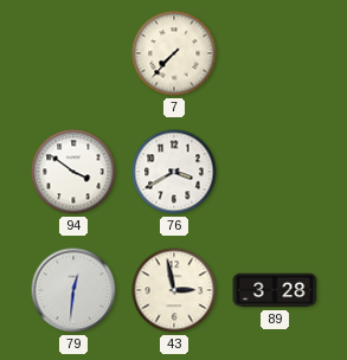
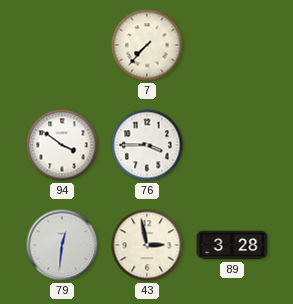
76: 3:40 -> 3:45
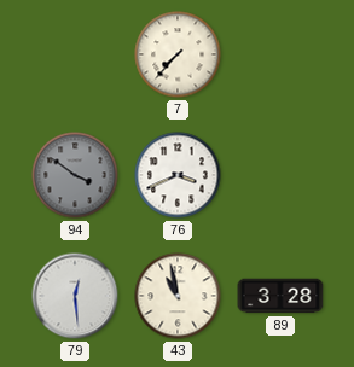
94 dial: white -> grey
76: 3:45 -> 3:41
79: 12:31 -> 12:29
43: 2:58 -> 10:58
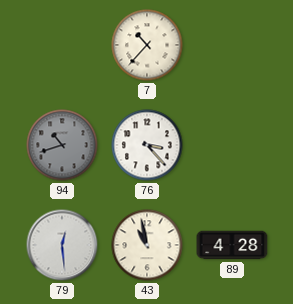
7: 7:37 -> 10:37
94: 3:51 -> 10:42
76: 3:41 -> 3:23
89: 3:28 -> 4:28
